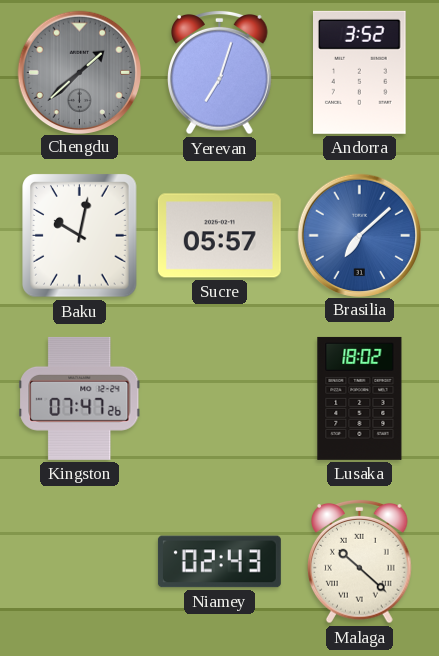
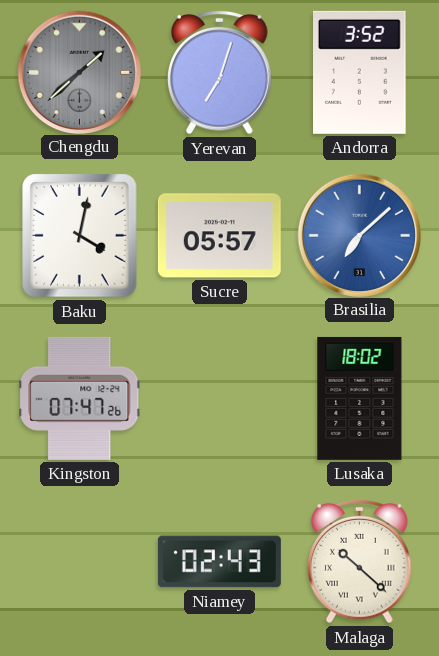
Baku: 10:02 -> 4:02
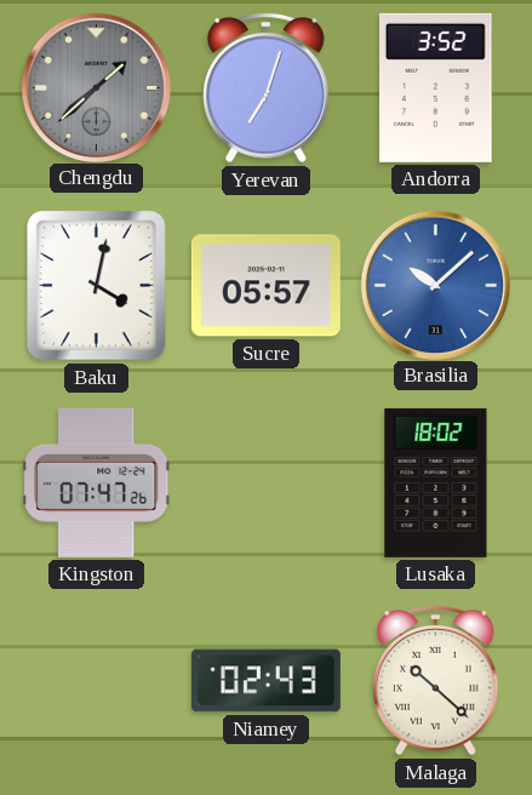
Brasilia: 7:08 -> 10:08
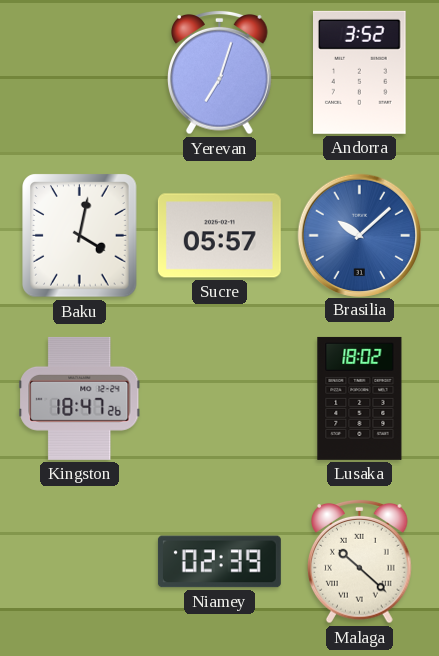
Chengdu: 1:38 -> none
Kingston: 07:47 -> 18:47
Niamey: 02:43 -> 02:39
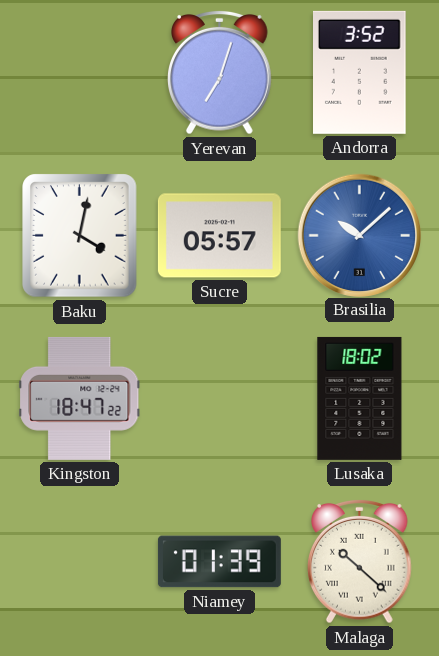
Kingston: 18:47:26 -> 18:47:22
Niamey: 02:39 -> 01:39
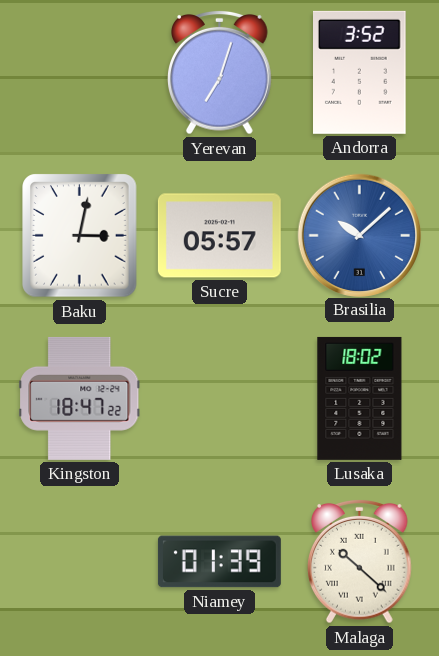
Baku: 4:02 -> 3:02
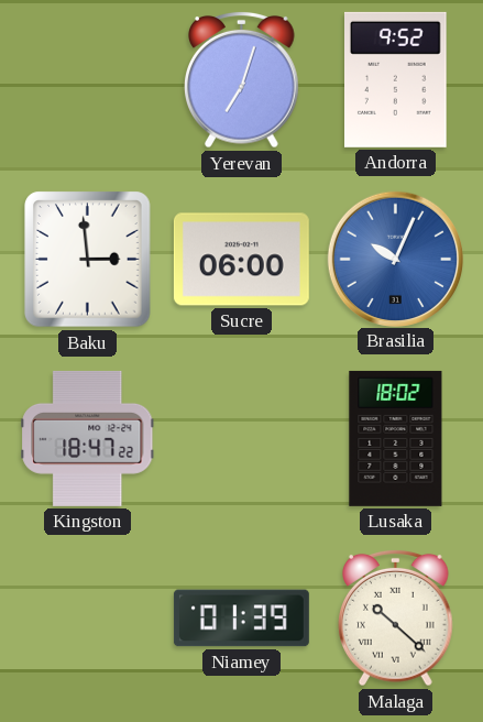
Andorra: 3:52 -> 9:52
Baku: 3:02 -> 2:59
Sucre: 05:57 -> 06:00
Brasilia: 10:08 -> 10:04
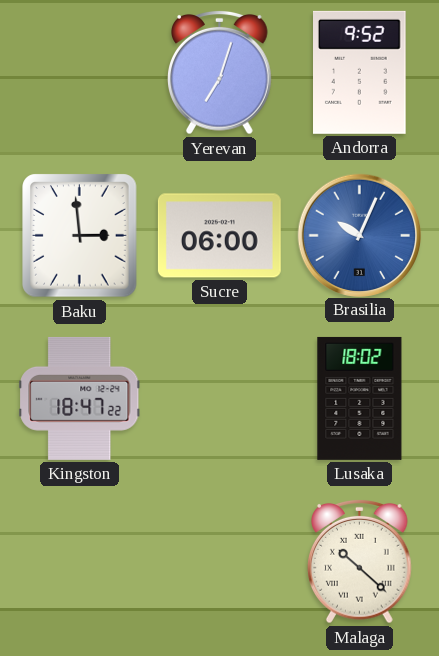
Niamey: 01:39 -> none
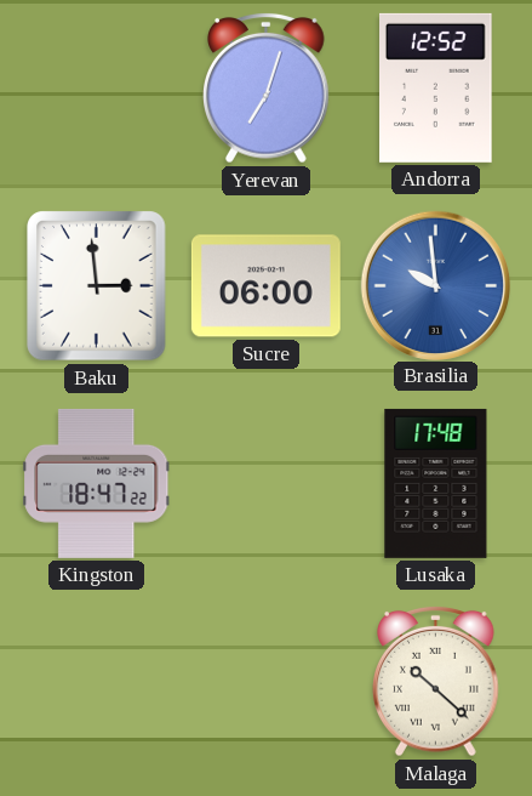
Andorra: 9:52 -> 12:52
Brasilia: 10:04 -> 9:59
Lusaka: 18:02 -> 17:48
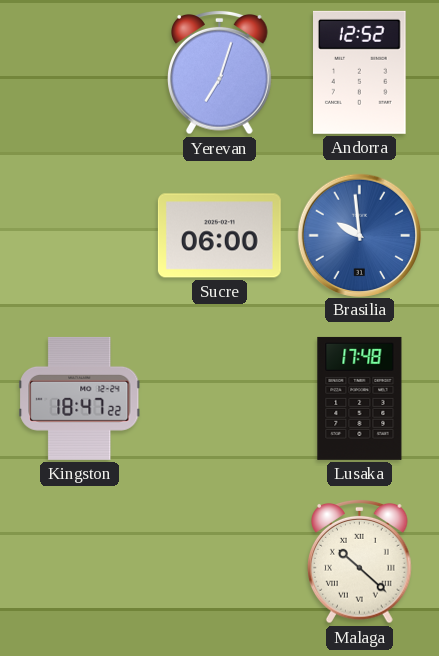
Baku: 2:59 -> none
